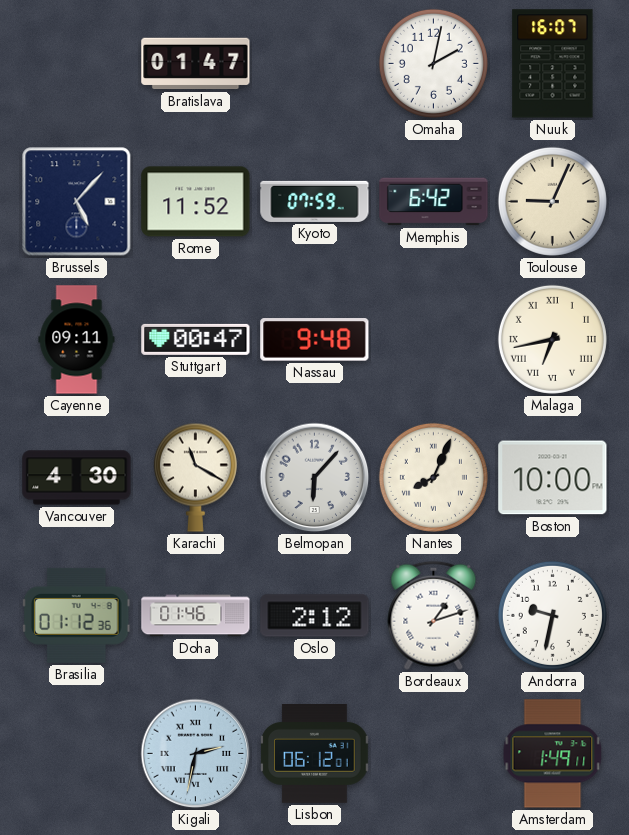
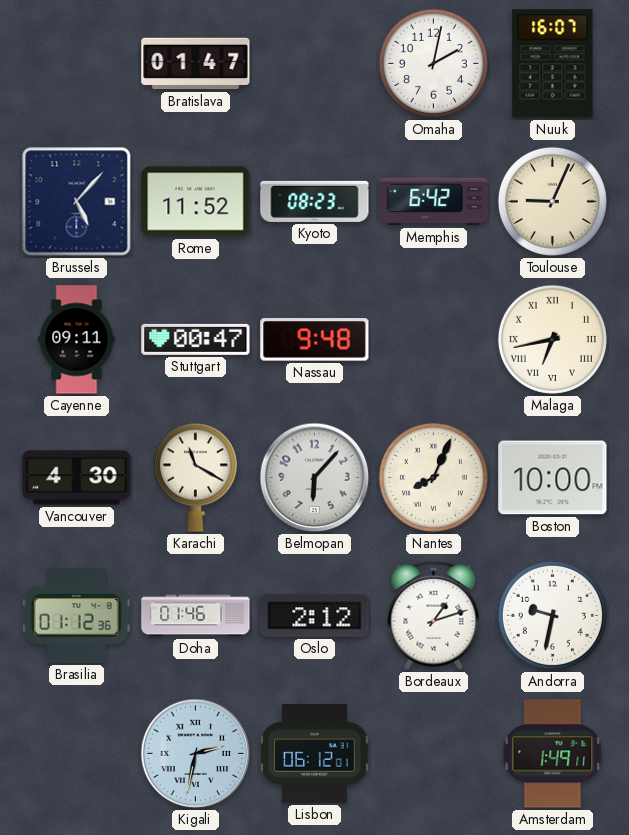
Kyoto: 07:59 -> 08:23
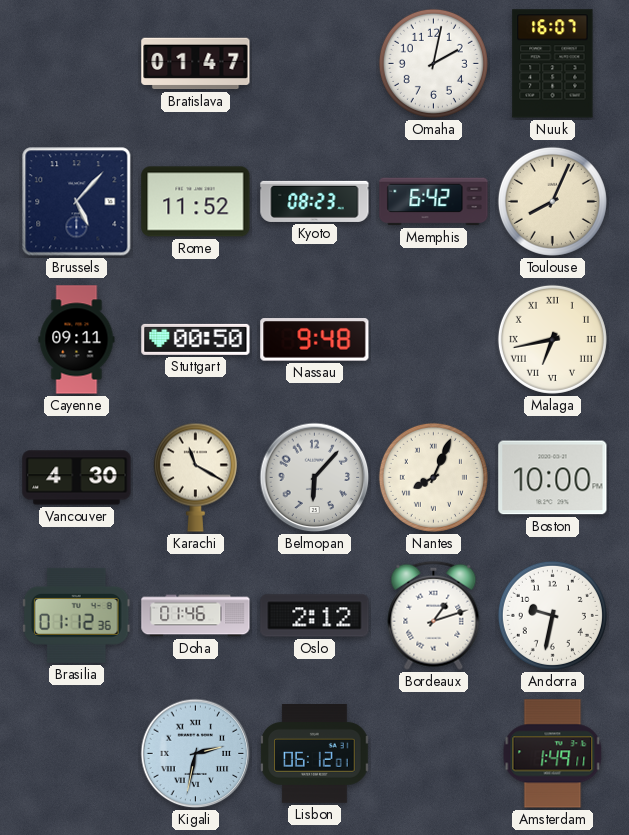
Toulouse: 9:04 -> 8:04
Stuttgart: 00:47 -> 00:50
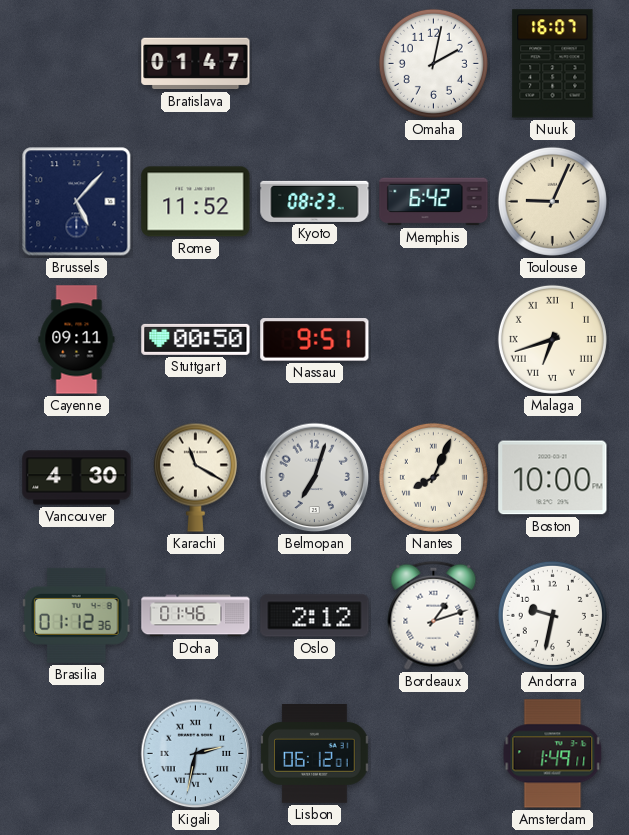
Toulouse: 8:04 -> 9:04
Nassau: 9:48 -> 9:51
Malaga: 6:43 -> 6:42
Belmopan: 6:07 -> 7:03
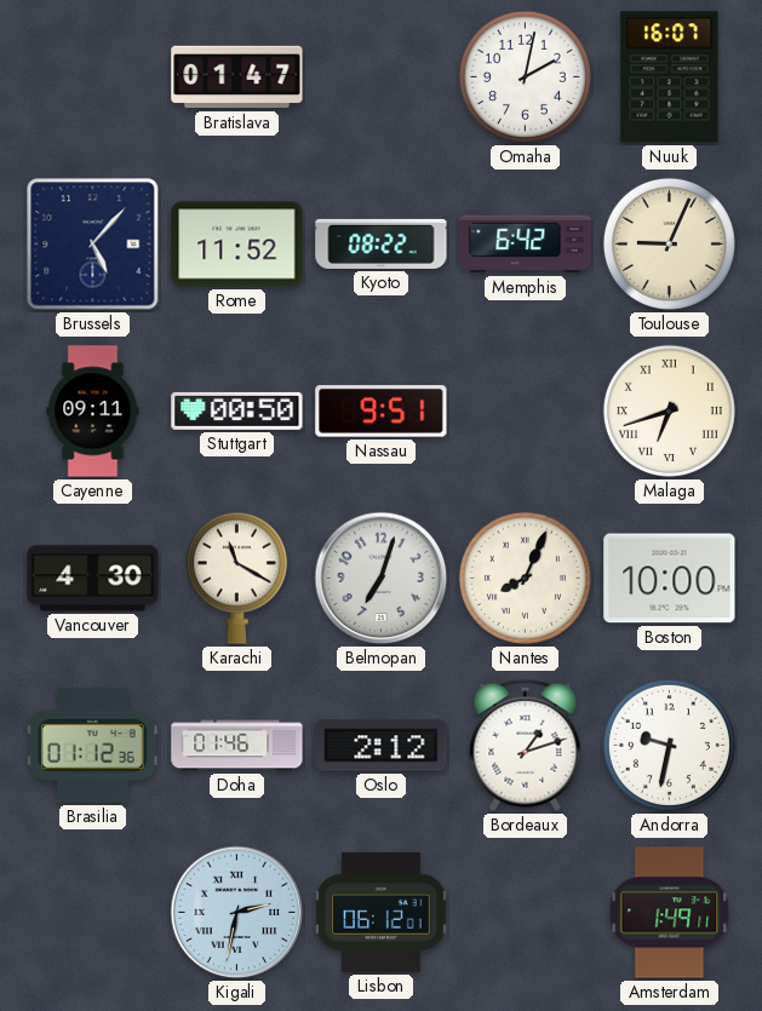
Kyoto: 08:23 -> 08:22
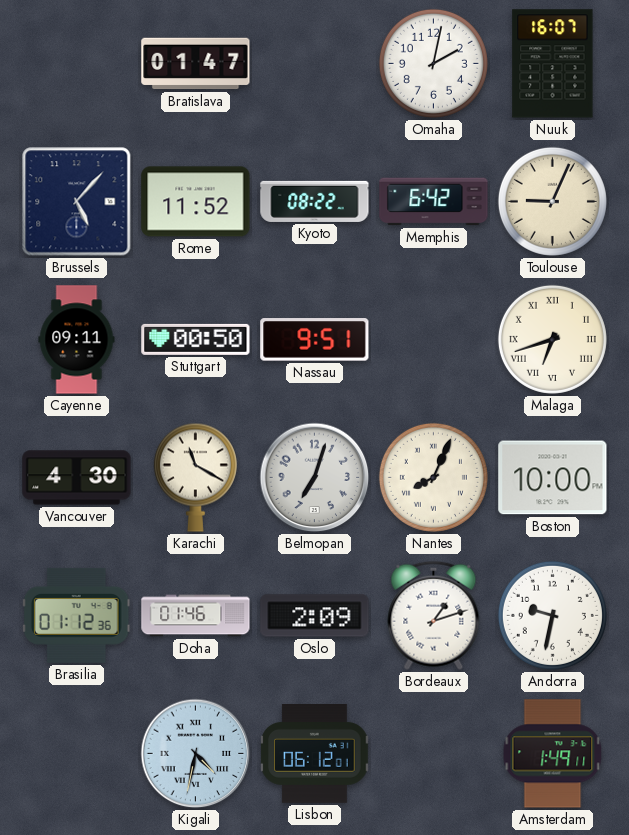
Oslo: 2:12 -> 2:09
Kigali: 2:32 -> 4:32
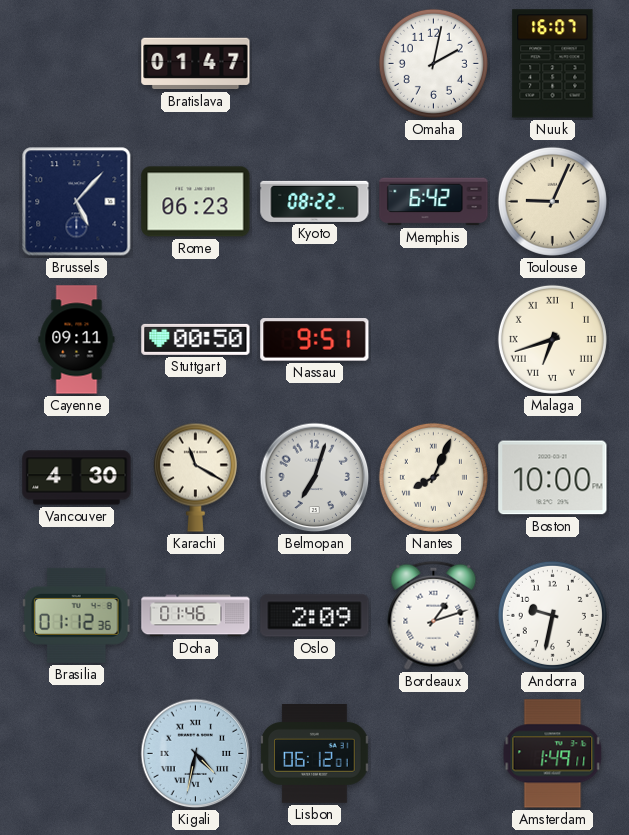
Rome: 11:52 -> 06:23
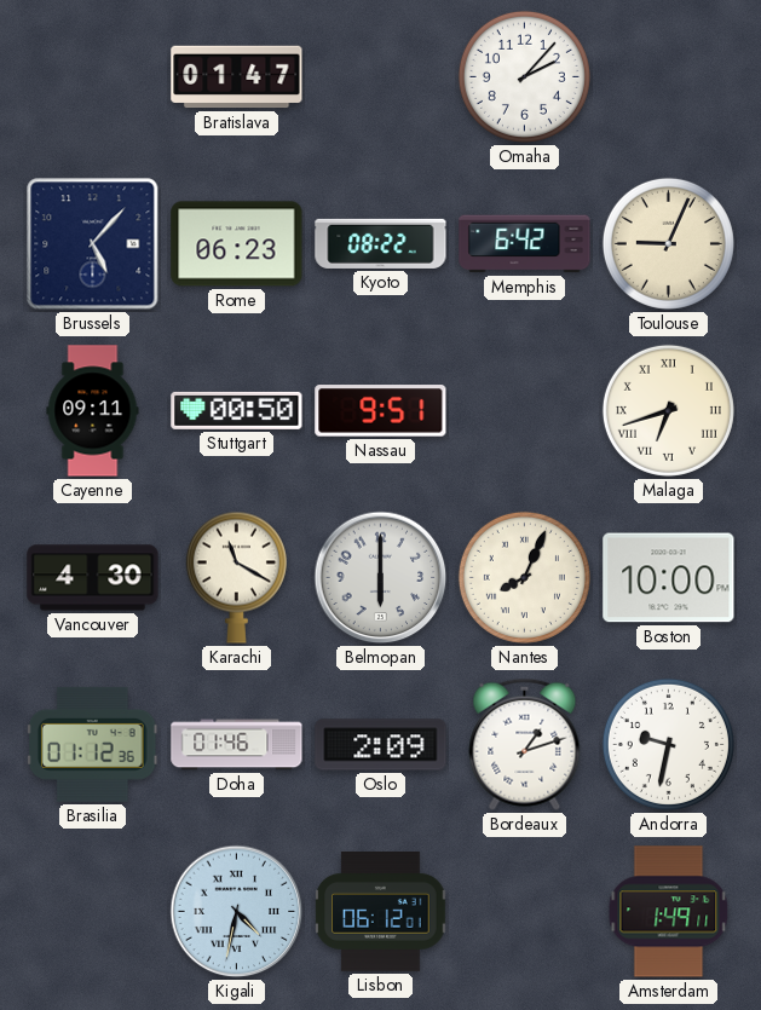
Omaha: 2:02 -> 2:07
Nuuk: 16:07 -> none
Belmopan: 7:03 -> 6:00
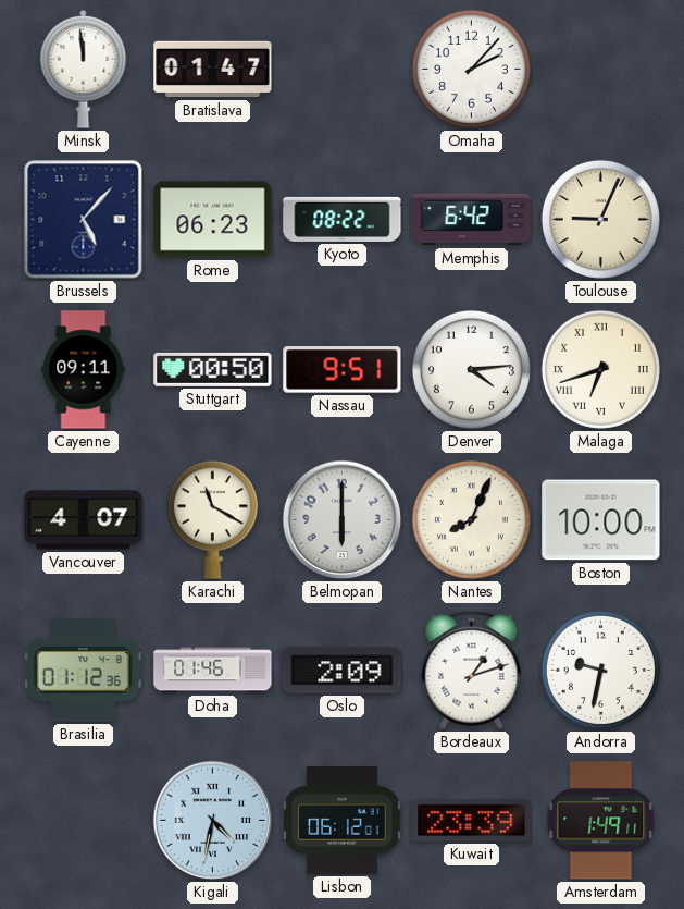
Minsk: none -> 11:59
Denver: none -> 4:14
Vancouver: 4:30 -> 4:07
Kuwait: none -> 23:39
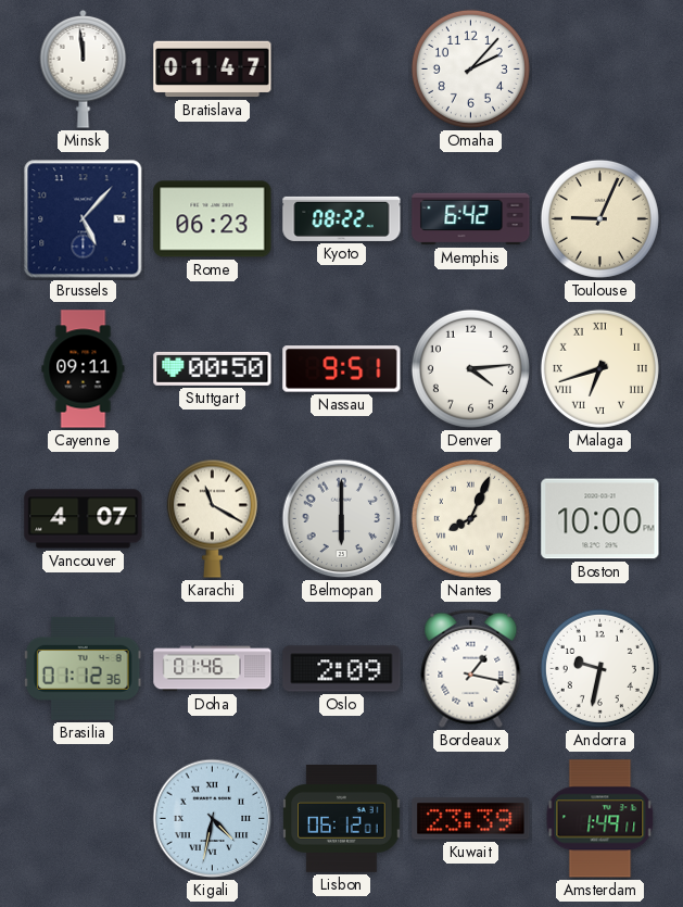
Bordeaux: 1:12 -> 1:17
